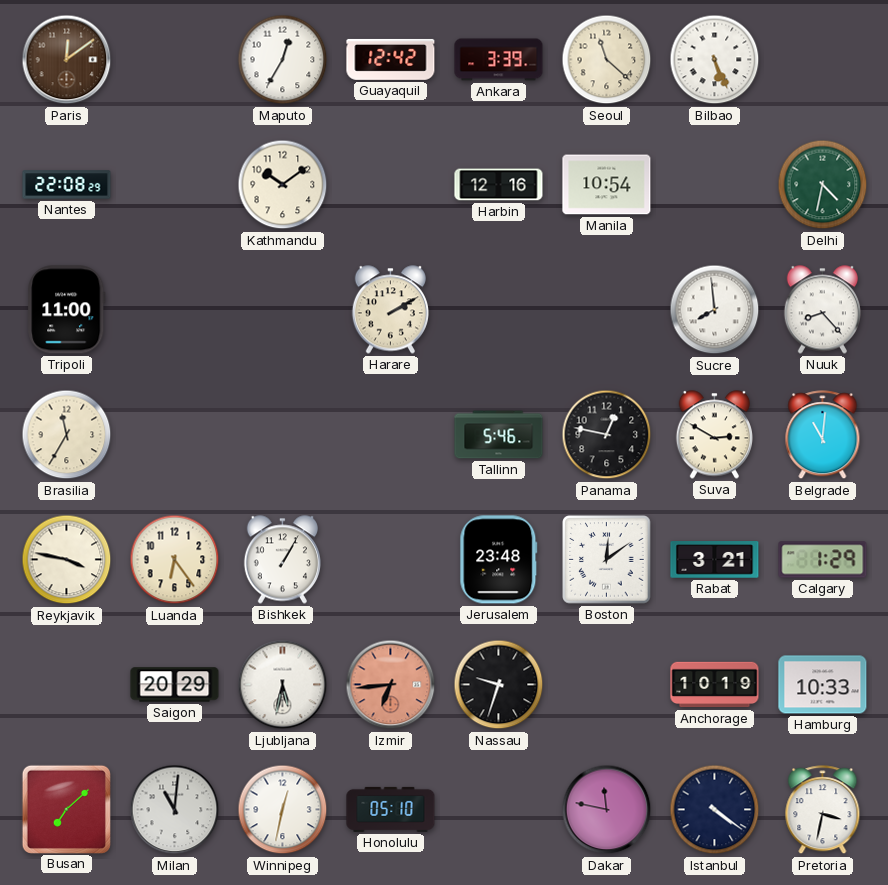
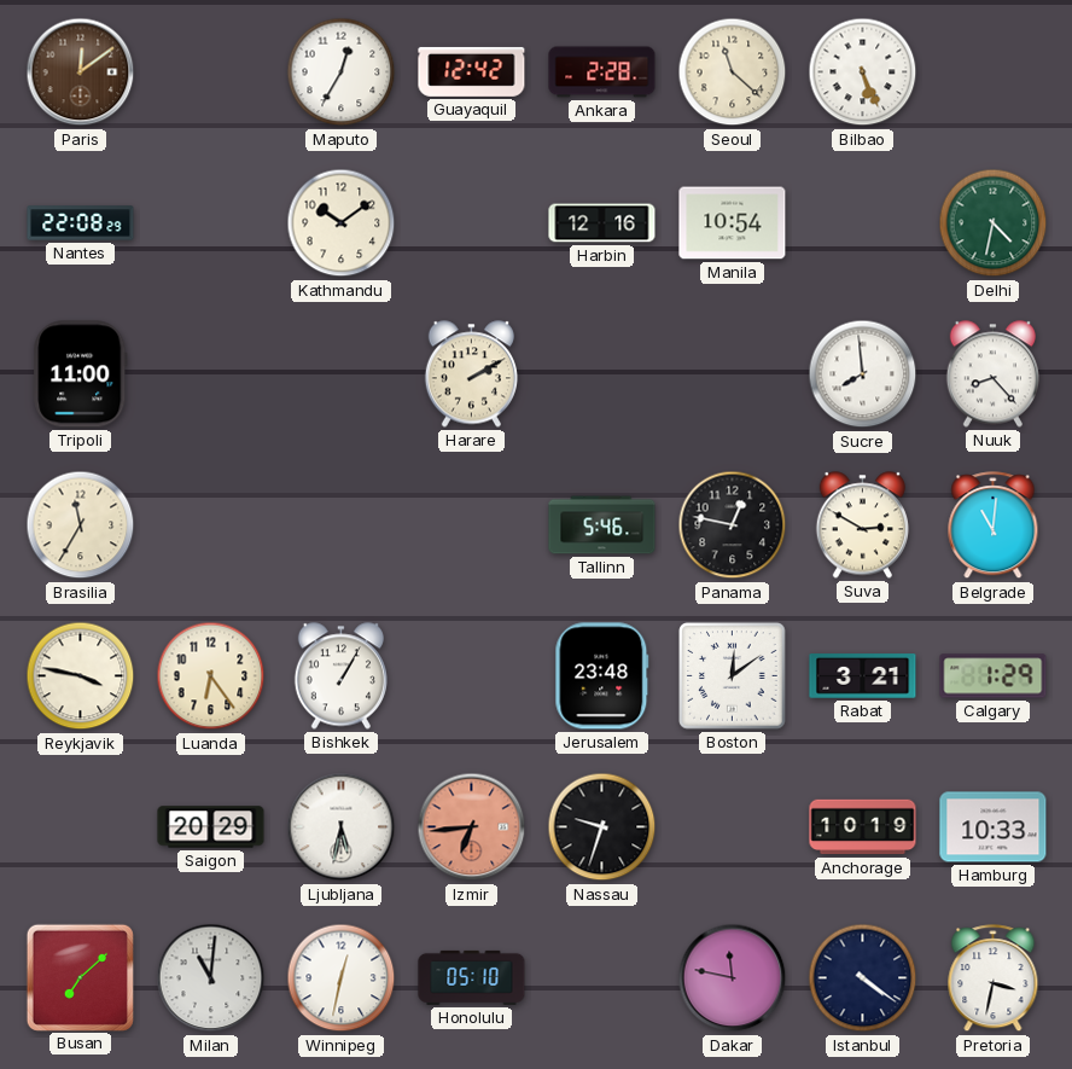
Ankara: 3:39 -> 2:28
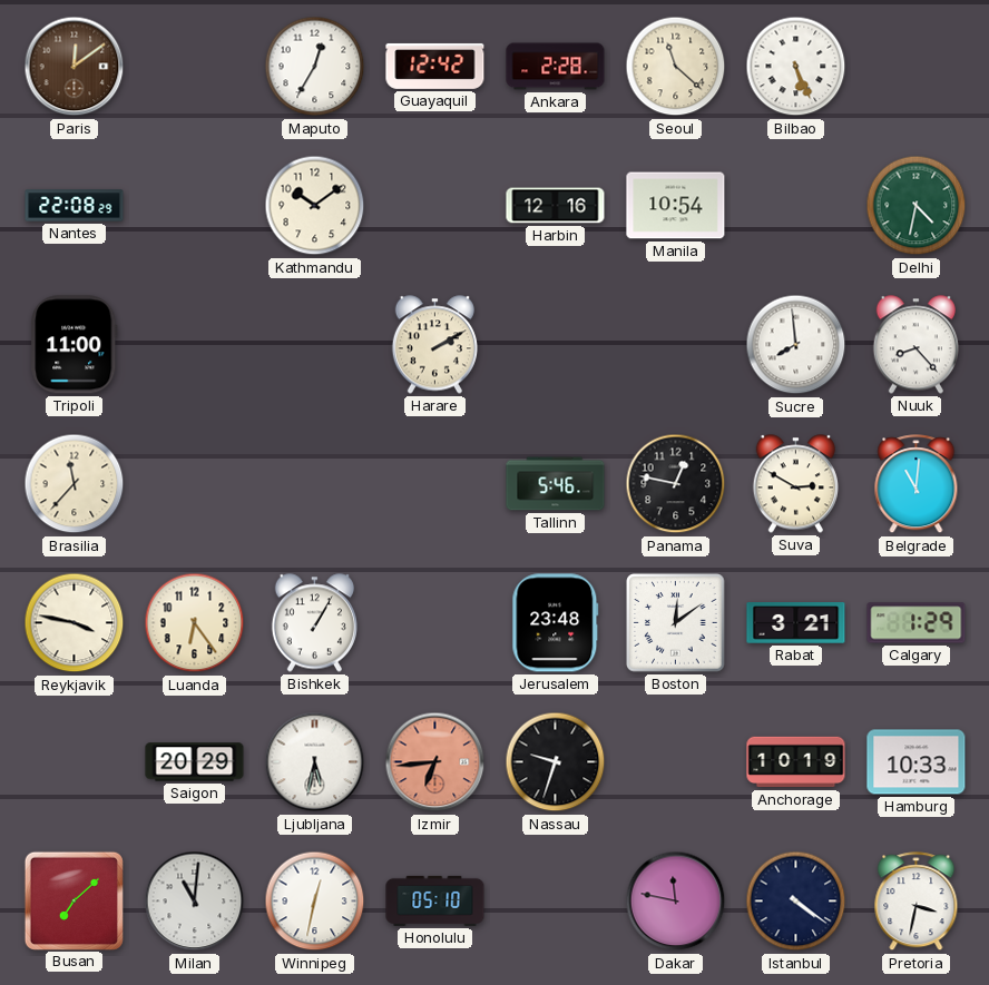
Brasilia: 11:35 -> 11:37
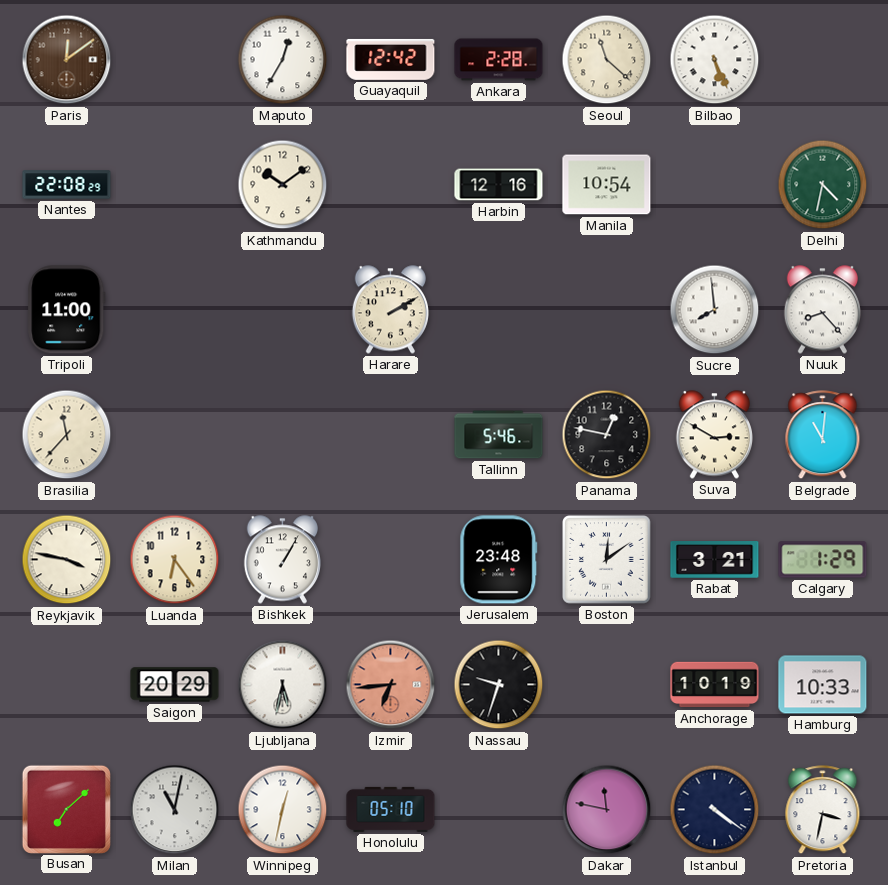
Milan: 11:01 -> 11:02
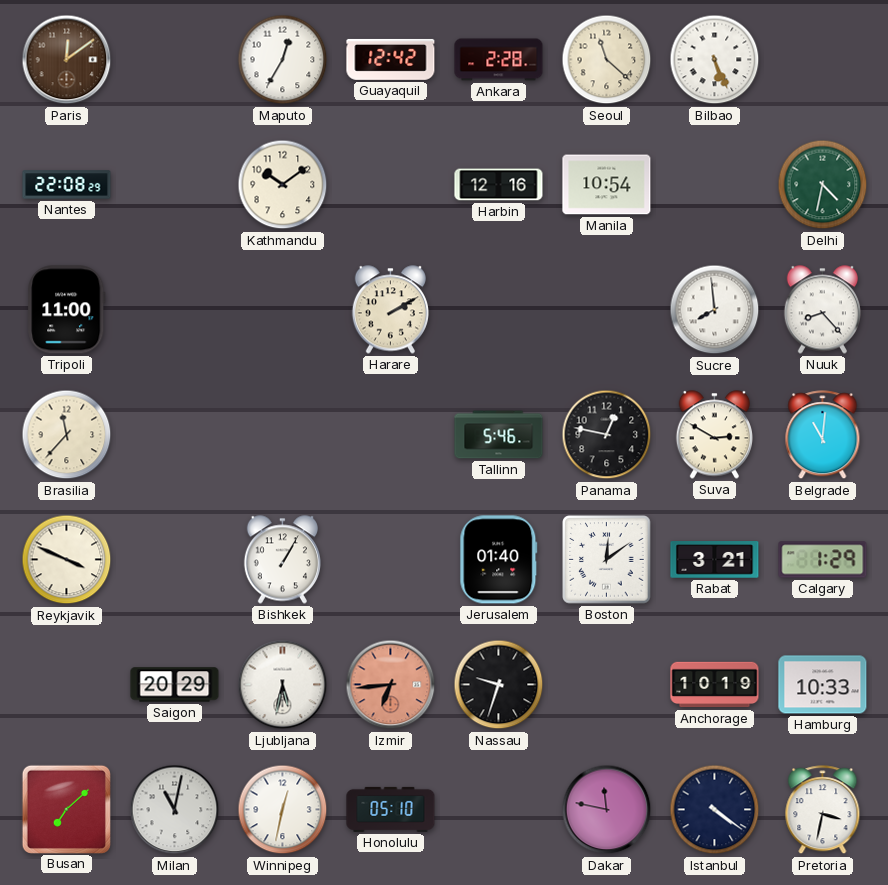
Reykjavik: 3:47 -> 3:49
Luanda: 6:24 -> none
Jerusalem: 23:48 -> 01:40
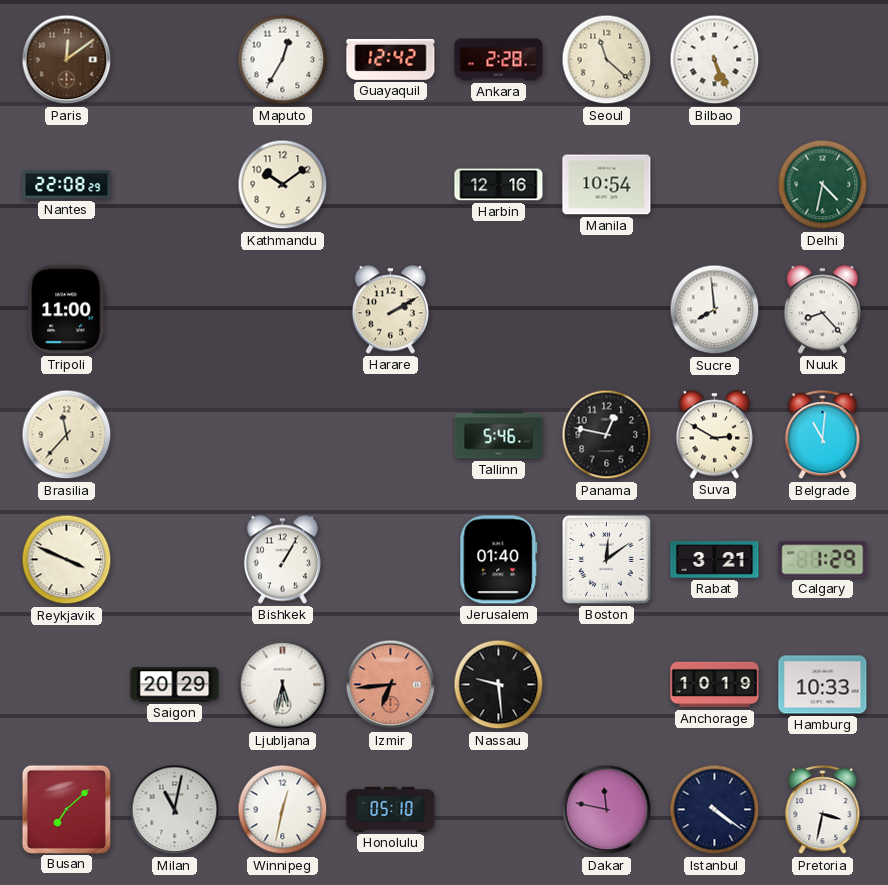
Nassau: 9:33 -> 9:29
